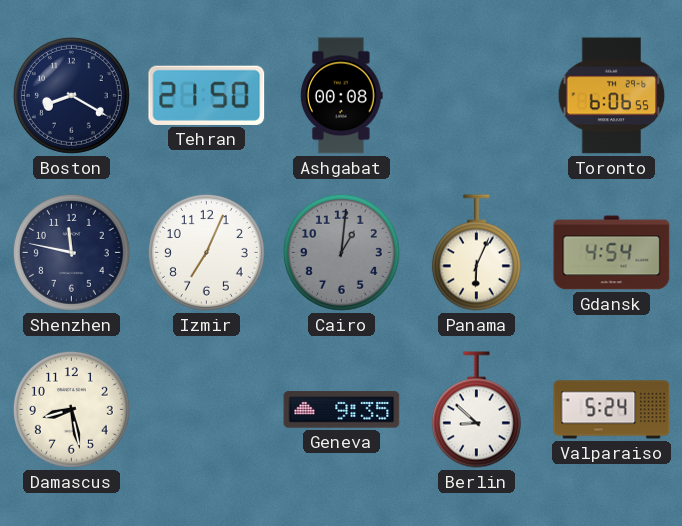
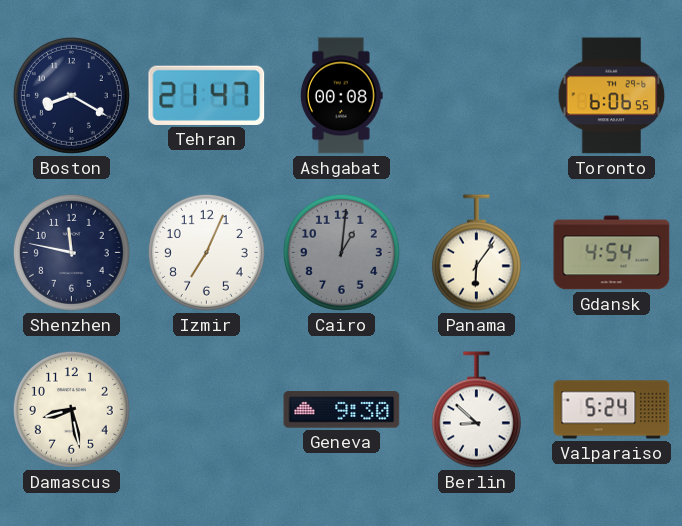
Tehran: 21:50 -> 21:47
Panama: 6:04 -> 6:06
Geneva: 9:35 -> 9:30
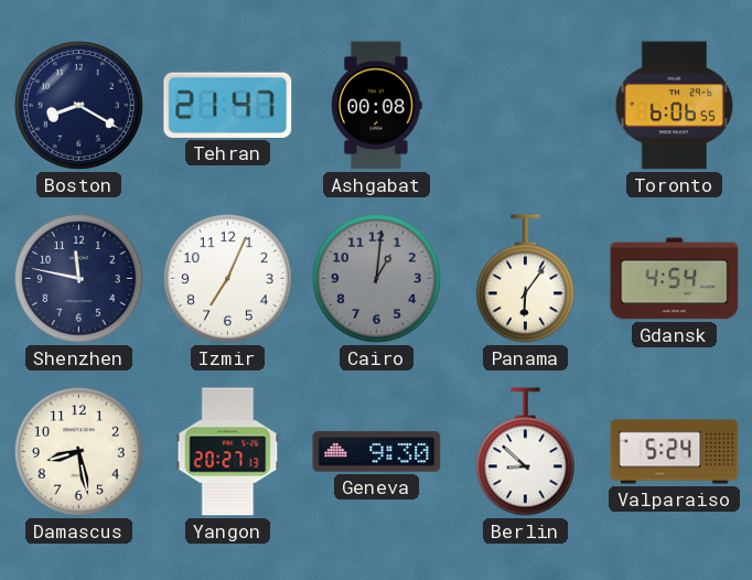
Yangon: none -> 20:27
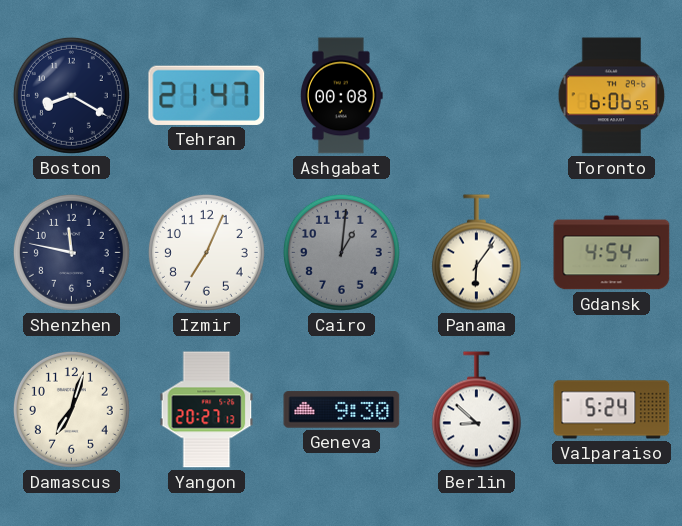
Damascus: 8:28 -> 7:03
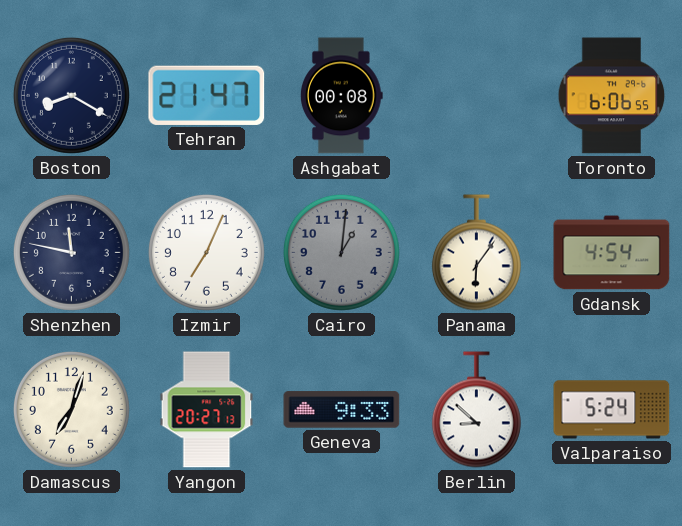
Geneva: 9:30 -> 9:33
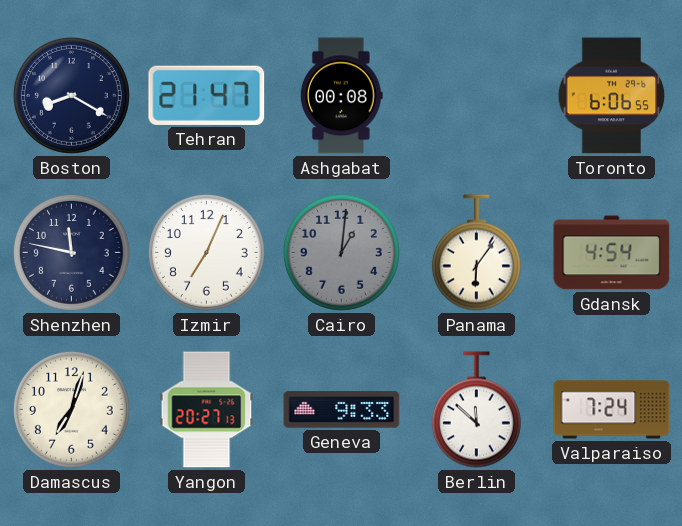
Berlin: 8:52 -> 11:52
Valparaiso: 5:24 -> 7:24
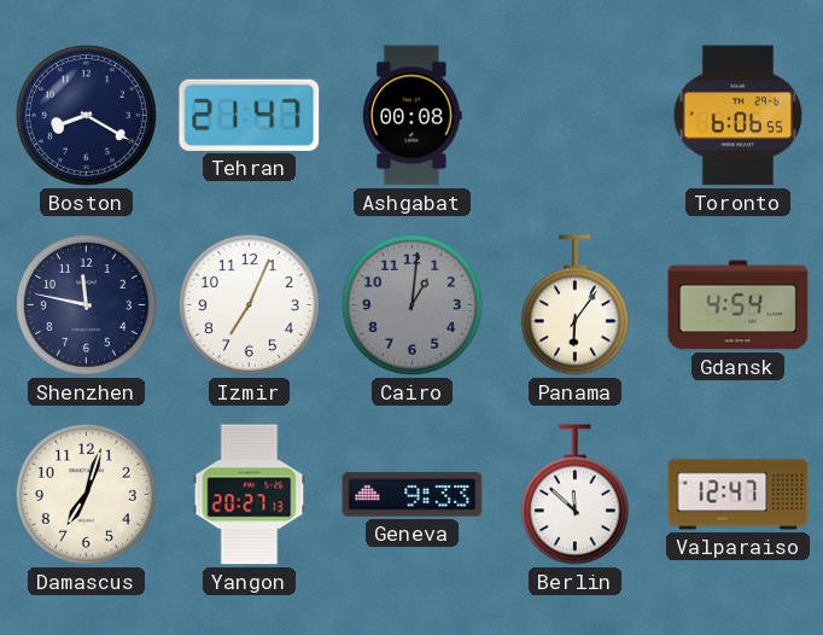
Valparaiso: 7:24 -> 12:47
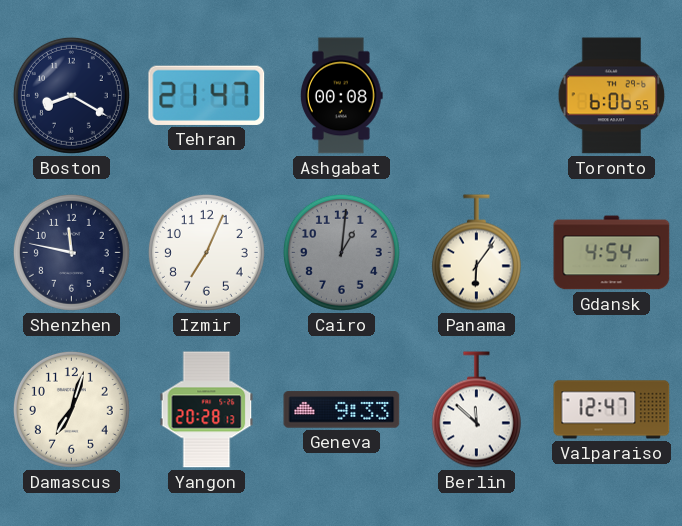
Yangon: 20:27 -> 20:28
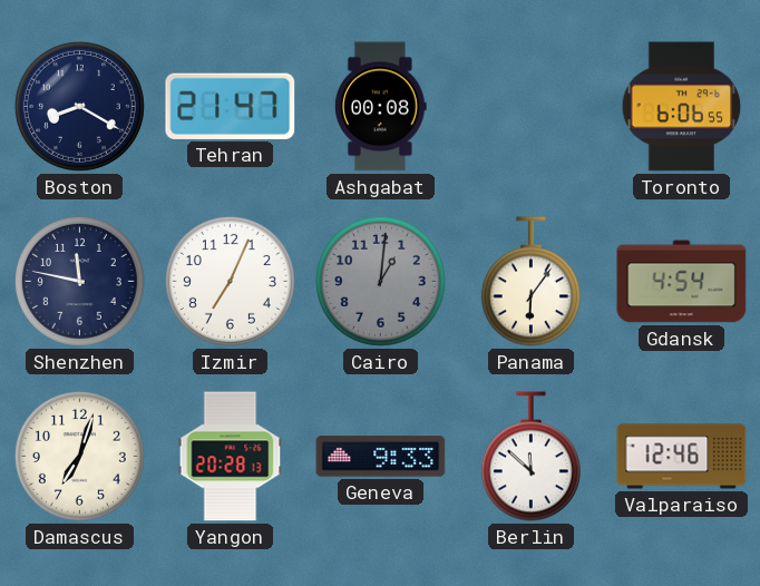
Valparaiso: 12:47 -> 12:46
